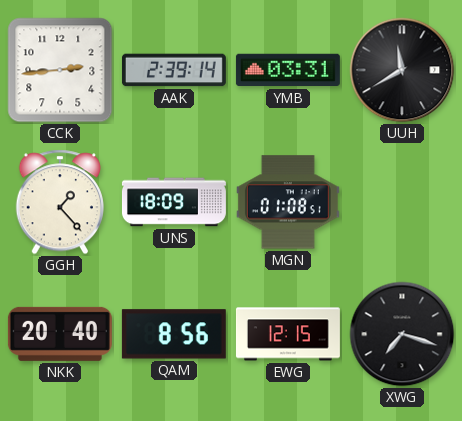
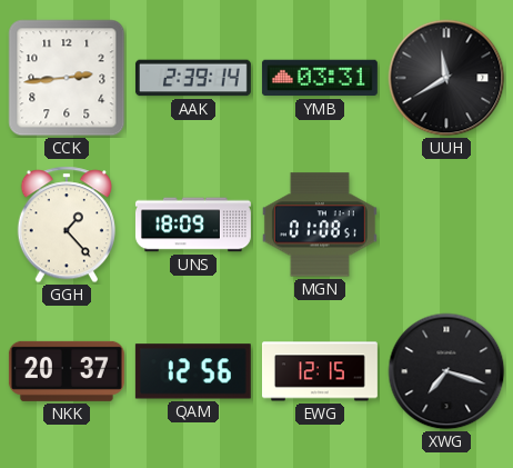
NKK: 20:40 -> 20:37
QAM: 8:56 -> 12:56
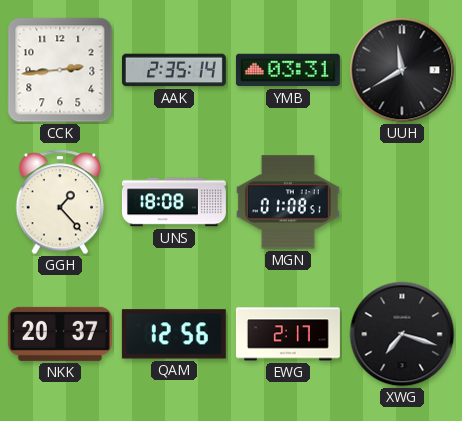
AAK: 2:39 -> 2:35
UNS: 18:09 -> 18:08
EWG: 12:15 -> 2:17
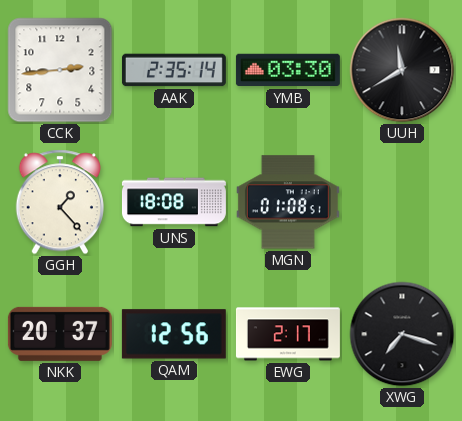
YMB: 03:31 -> 03:30
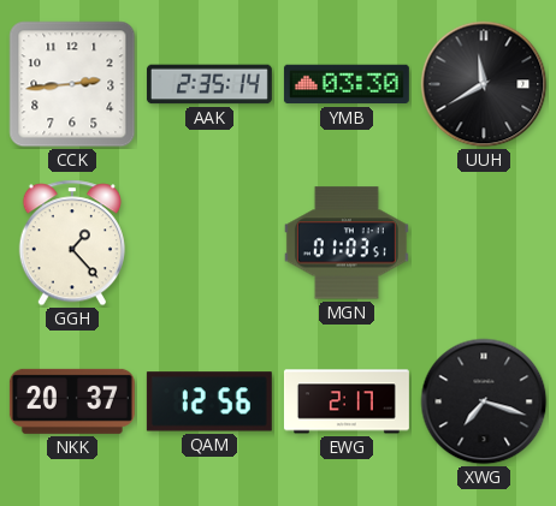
UNS: 18:08 -> none
MGN: 01:08 -> 01:03
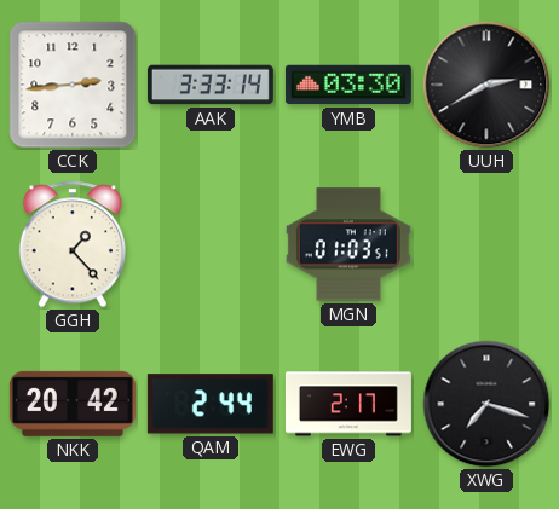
AAK: 2:35 -> 3:33
UUH: 11:40 -> 2:40
NKK: 20:37 -> 20:42
QAM: 12:56 -> 2:44
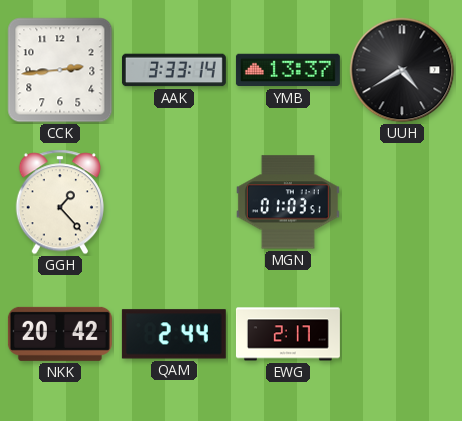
YMB: 03:30 -> 13:37
UUH: 2:40 -> 4:40
XWG: 7:18 -> none
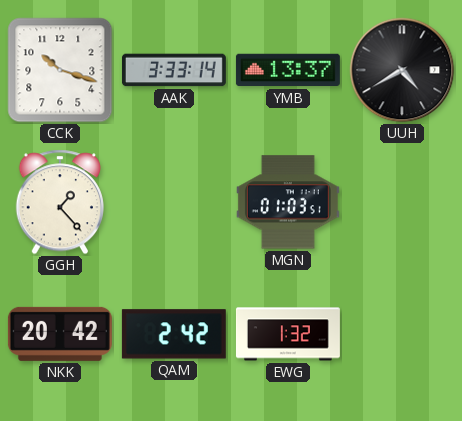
CCK: 2:44 -> 10:18
QAM: 2:44 -> 2:42
EWG: 2:17 -> 1:32
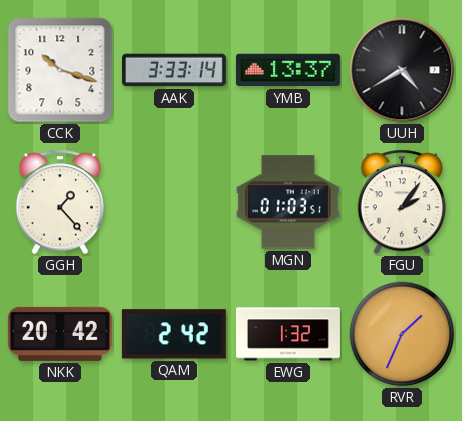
FGU: none -> 2:06
RVR: none -> 1:34
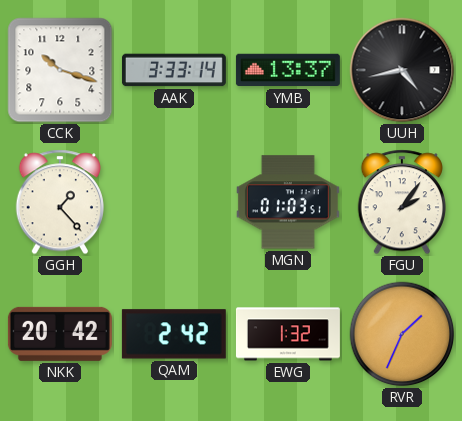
UUH: 4:40 -> 4:43
